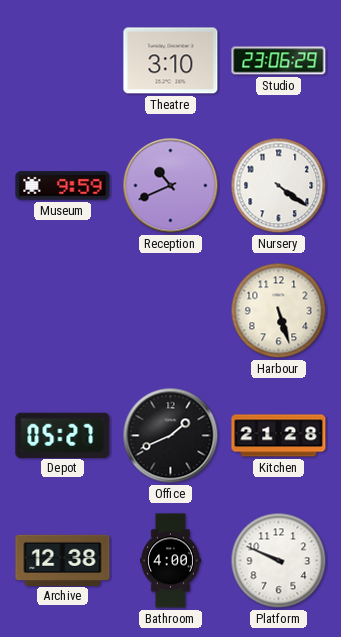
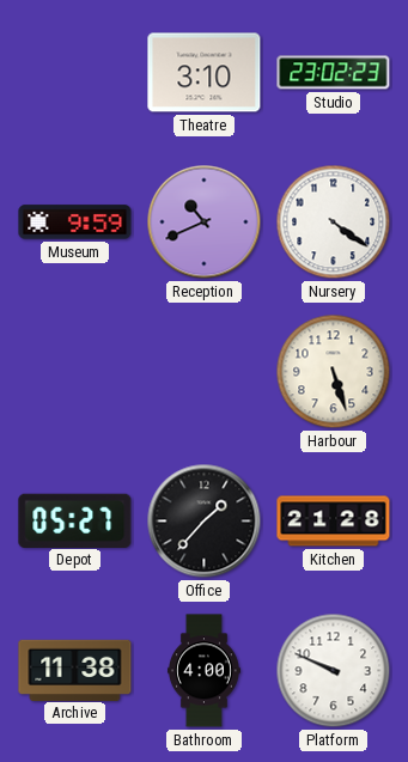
Studio: 23:06 -> 23:02
Office: 1:41 -> 1:37
Archive: 12:38 -> 11:38
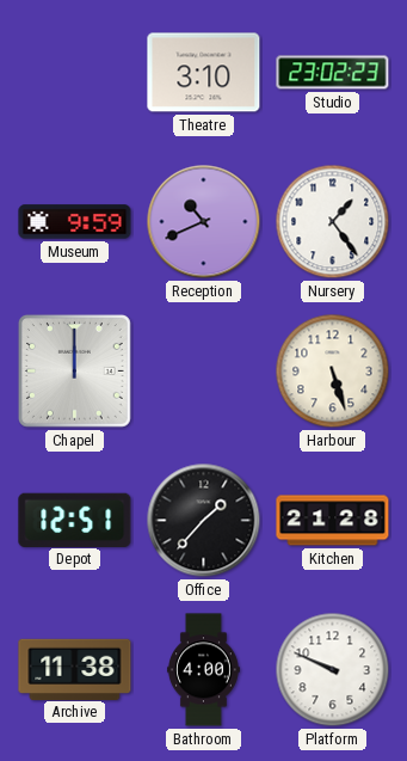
Nursery: 4:21 -> 1:24
Chapel: none -> 12:00
Depot: 05:27 -> 12:51
